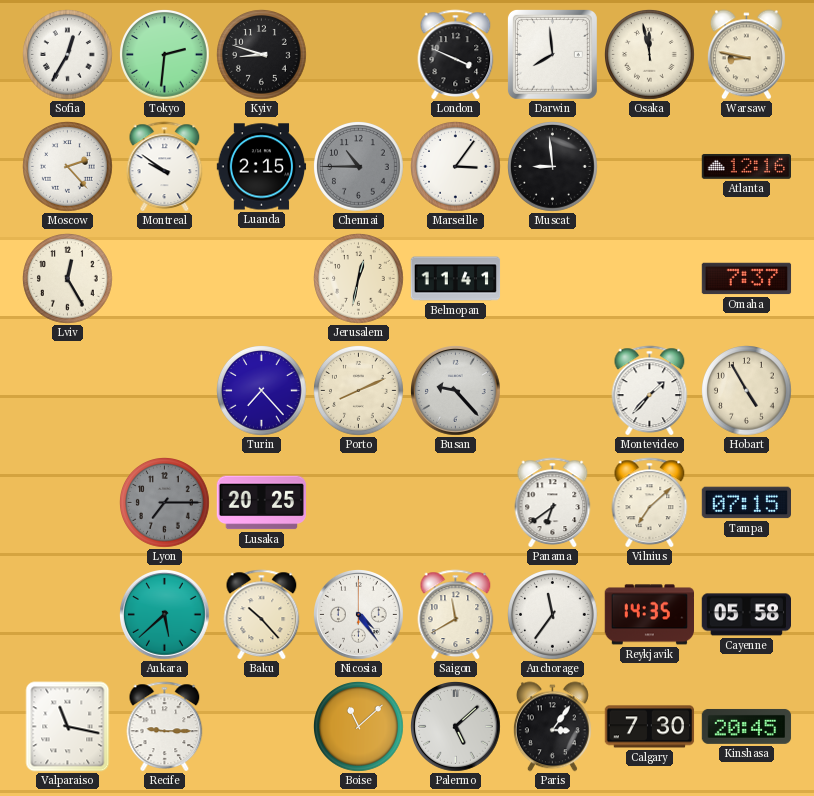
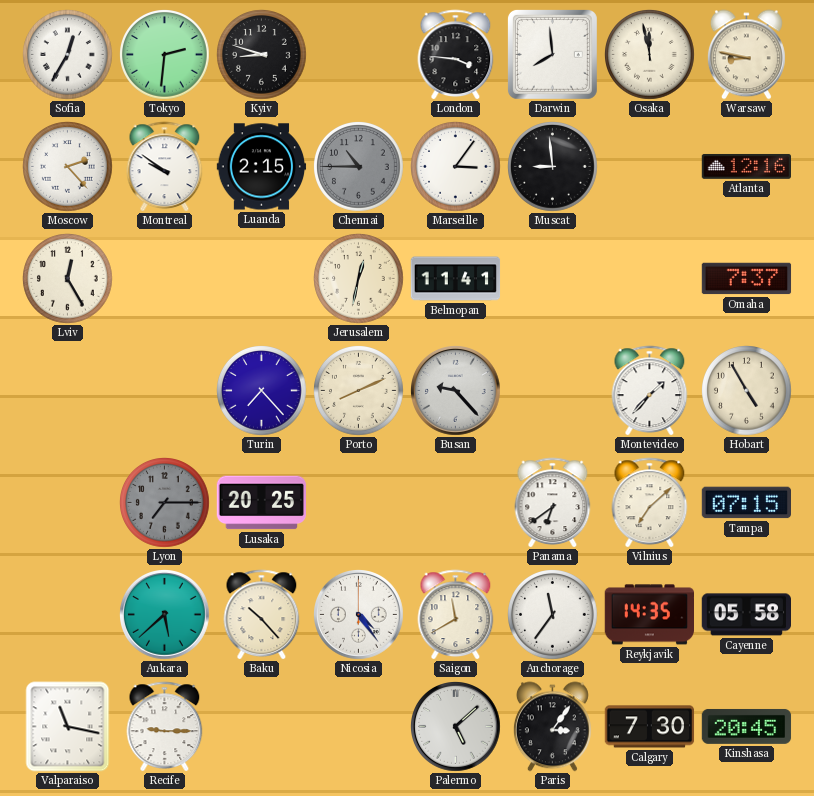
London: 3:49 -> 3:46
Boise: 11:08 -> none
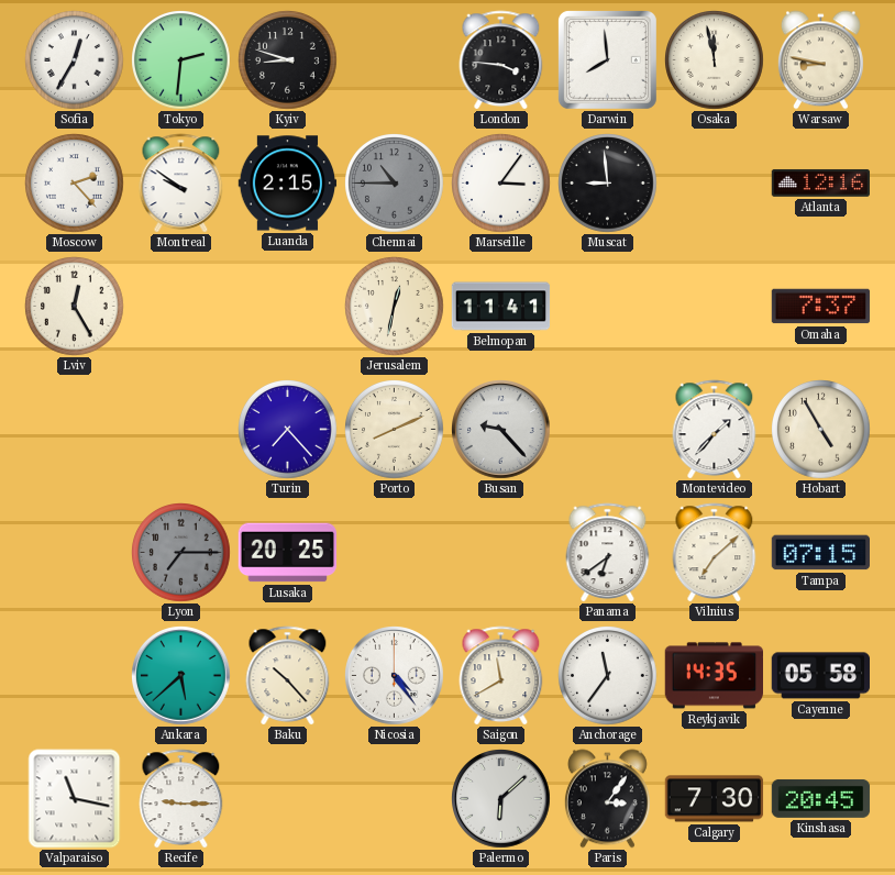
Palermo: 5:08 -> 6:08
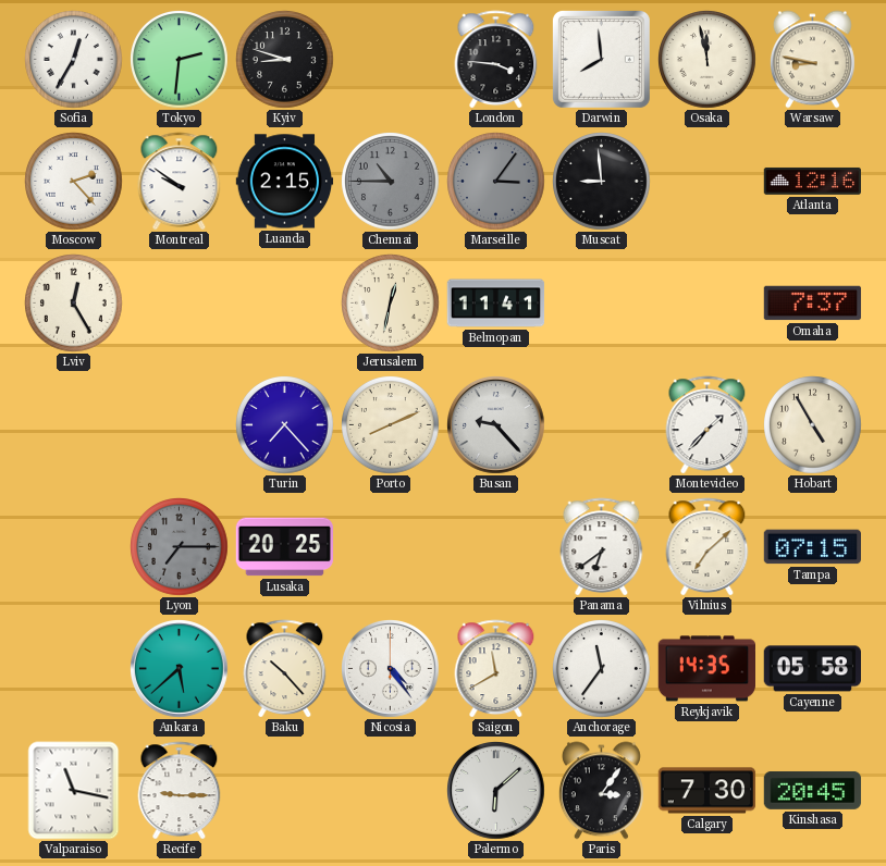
Marseille dial: white -> grey
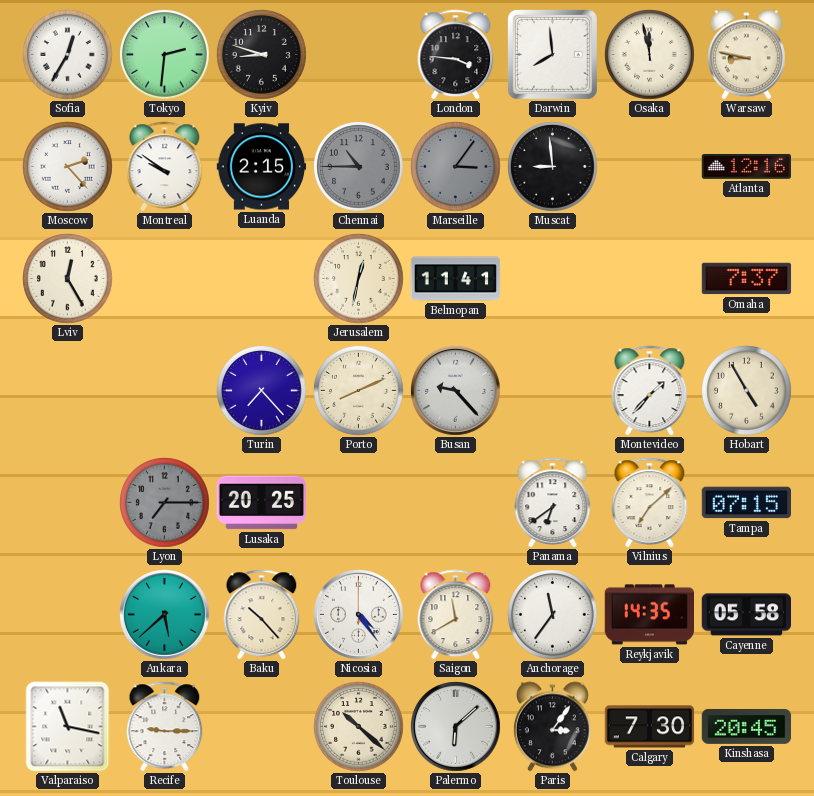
Toulouse: none -> 10:22
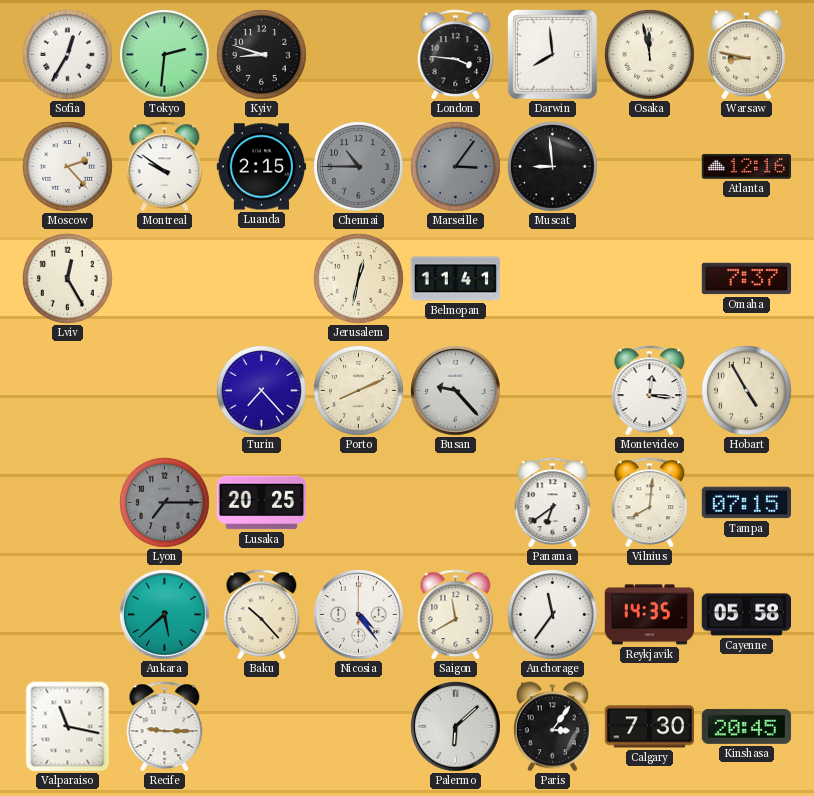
Montevideo: 1:37 -> 12:16
Vilnius: 7:08 -> 8:01
Toulouse: 10:22 -> none
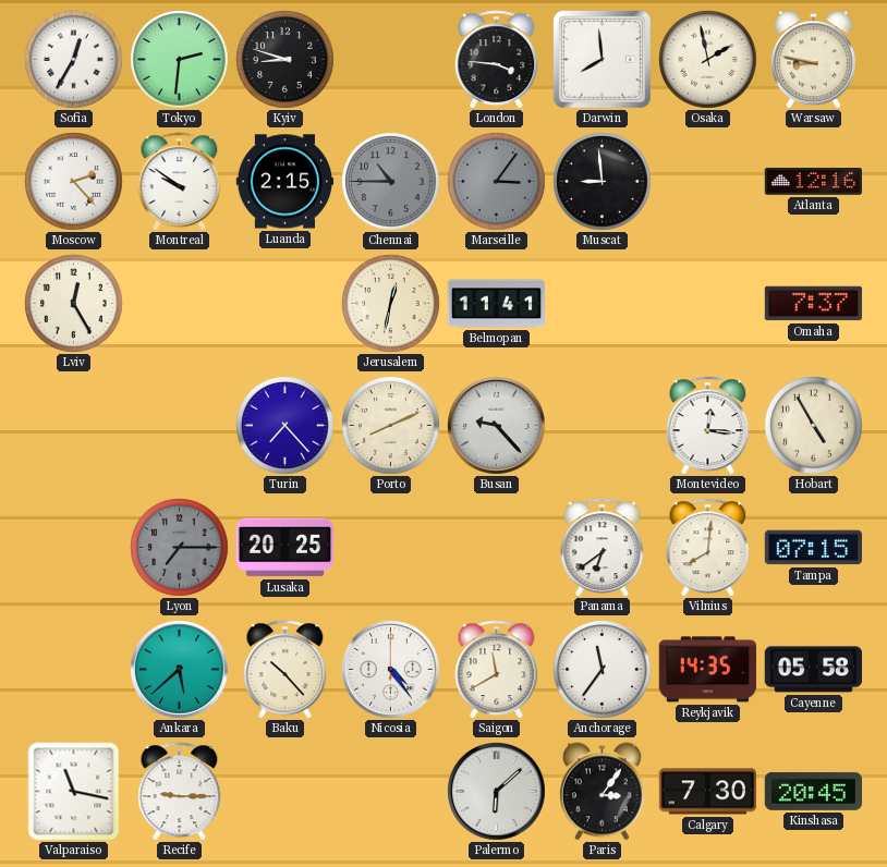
Osaka: 11:58 -> 1:58
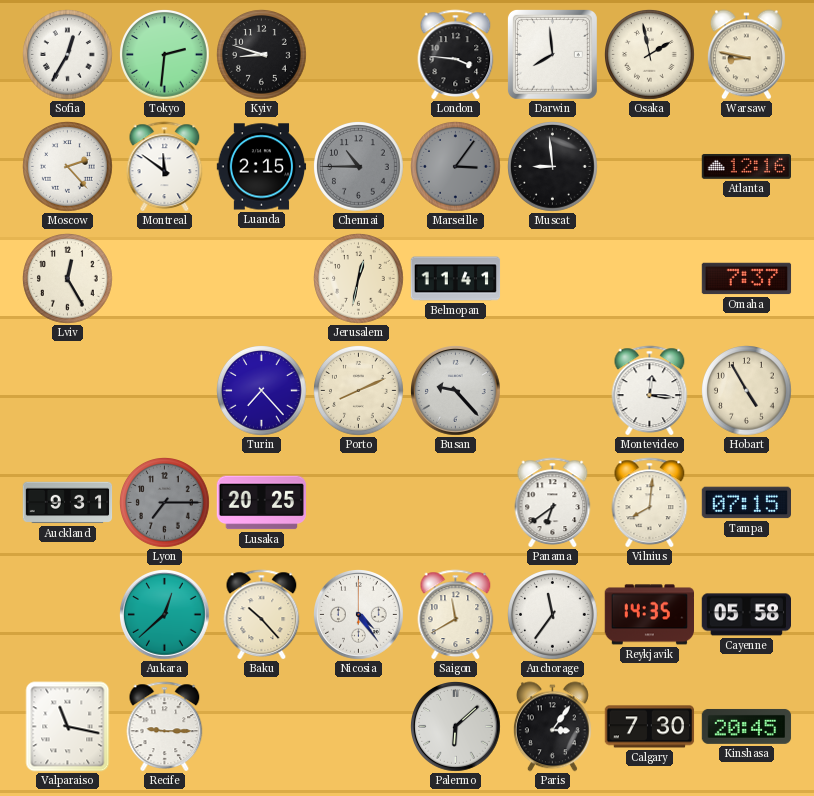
Montreal: 9:51 -> 11:51
Auckland: none -> 9:31
Ankara: 5:38 -> 12:38
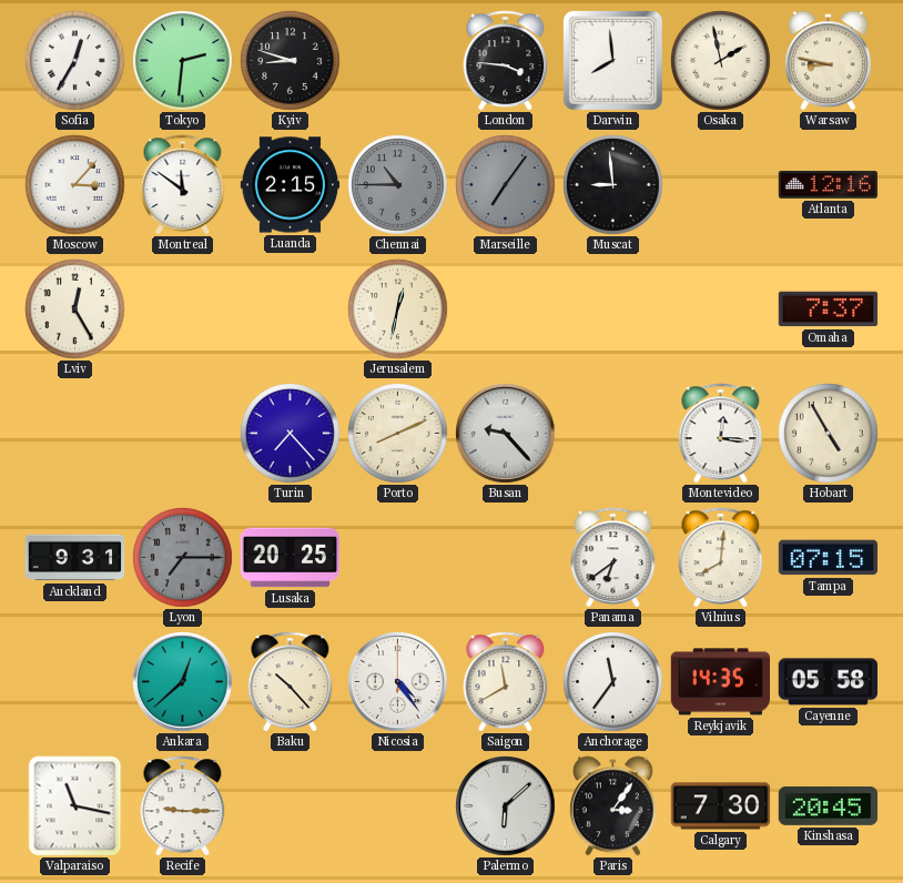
Moscow: 2:23 -> 3:07
Marseille: 3:06 -> 7:06
Belmopan: 11:41 -> none
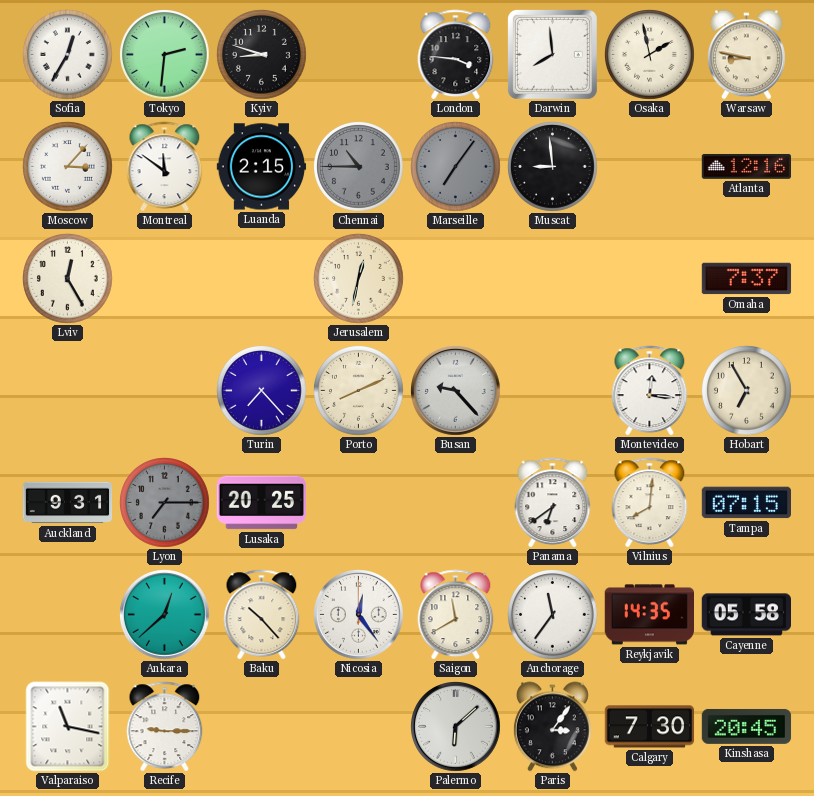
Hobart: 4:55 -> 6:55
Nicosia: 4:24 -> 12:24
